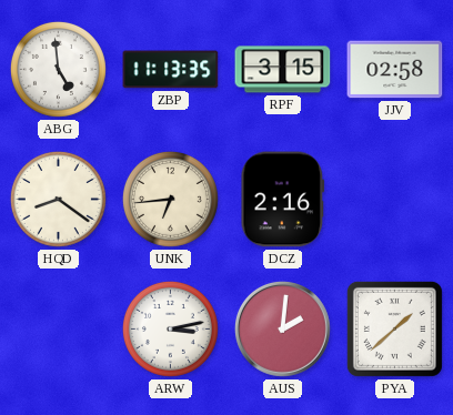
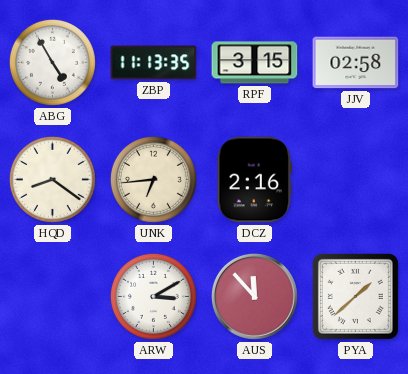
ABG: 4:59 -> 4:55
ARW: 3:13 -> 3:10
AUS: 2:01 -> 11:53
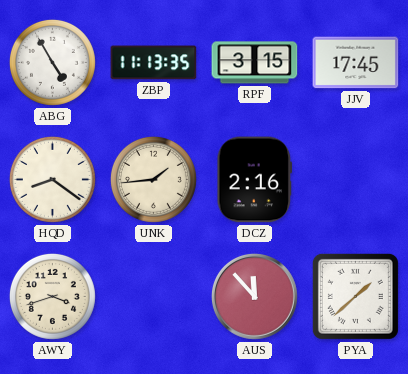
JJV: 02:58 -> 17:45
UNK: 6:44 -> 1:44
AWY: none -> 3:42
ARW: 3:10 -> none
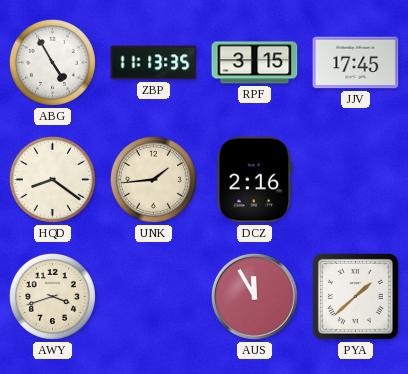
AUS: 11:53 -> 11:55
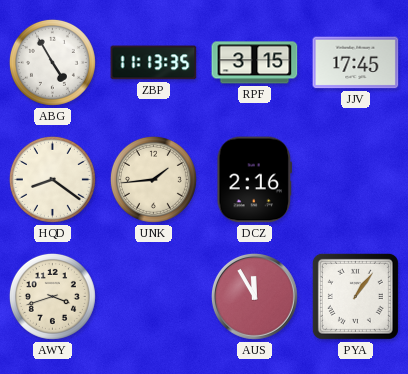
PYA: 1:38 -> 1:06
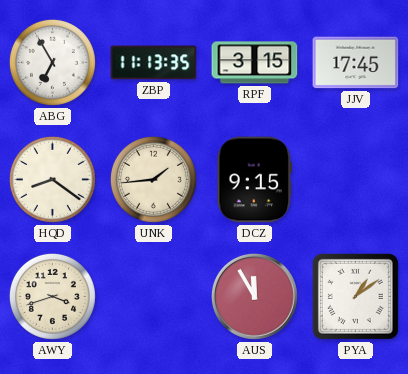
ABG: 4:55 -> 6:55
DCZ: 2:16 -> 9:15
PYA: 1:06 -> 1:09
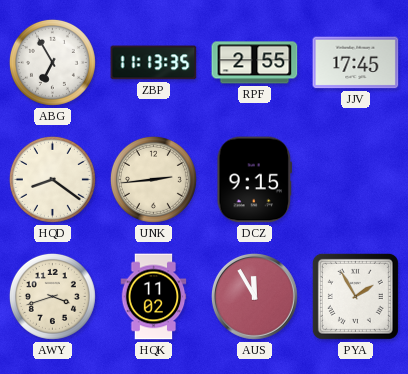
RPF: 3:15 -> 2:55
UNK: 1:44 -> 2:44
HQK: none -> 11:02
PYA: 1:09 -> 1:55
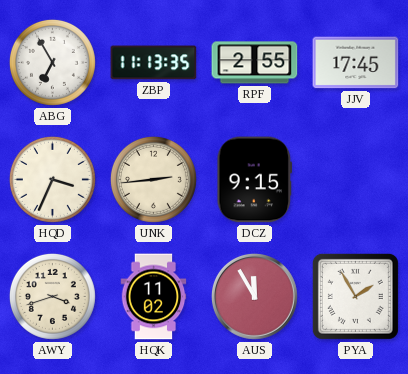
HQD: 8:21 -> 3:34
